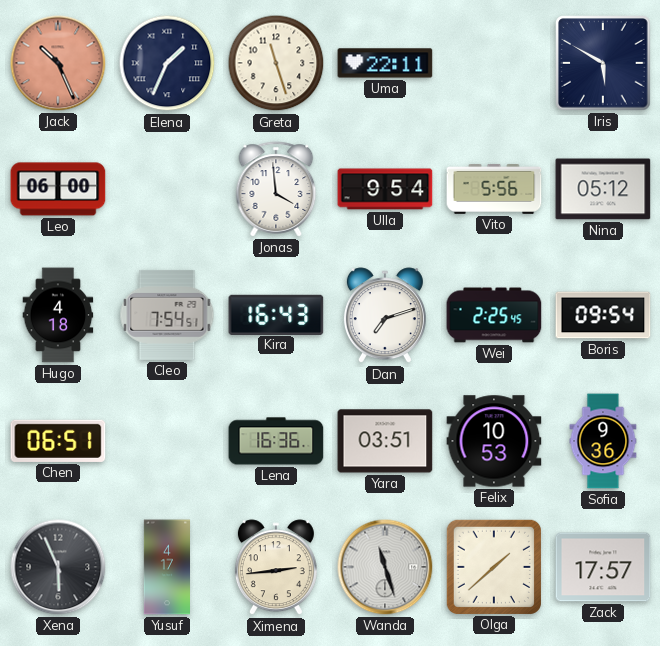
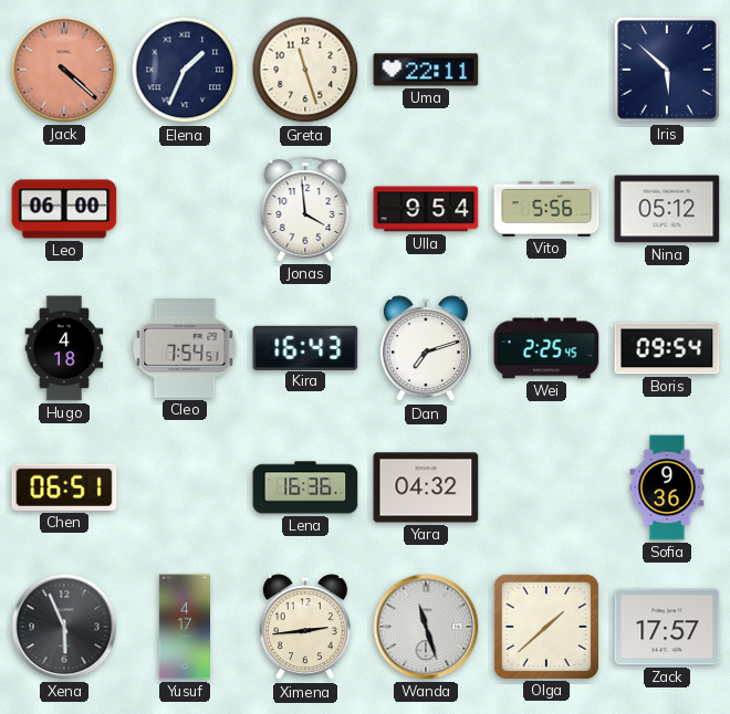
Jack: 10:26 -> 4:22
Iris: 5:50 -> 5:52
Yara: 03:51 -> 04:32
Felix: 10:53 -> none
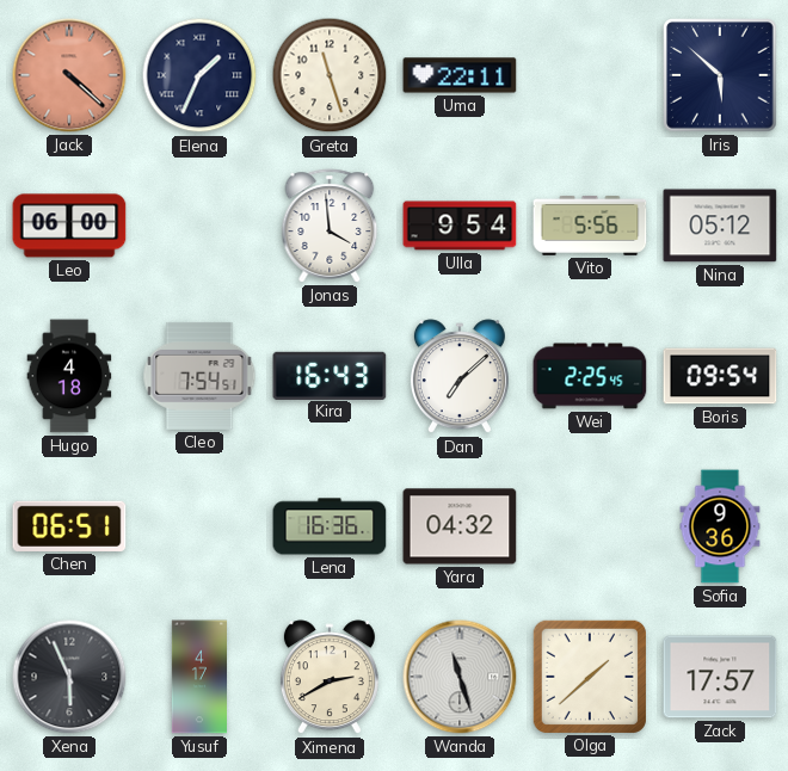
Dan: 7:12 -> 7:08
Ximena: 2:44 -> 2:40
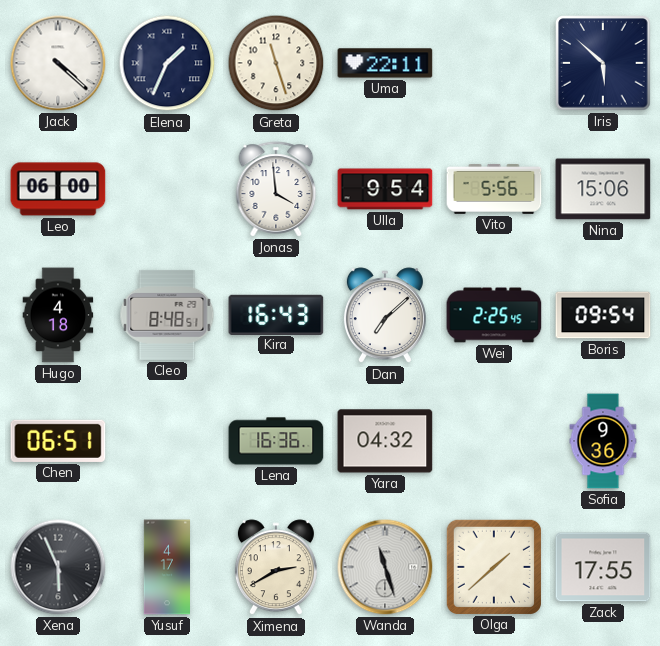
Jack dial: salmon -> white
Nina: 05:12 -> 15:06
Cleo: 7:54 -> 8:48
Zack: 17:57 -> 17:55
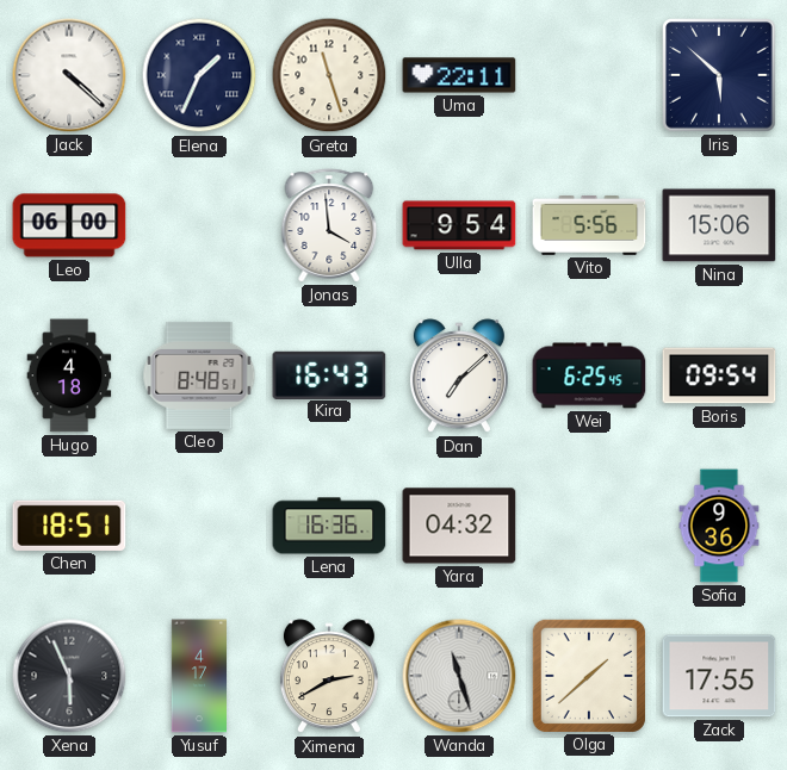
Wei: 2:25 -> 6:25
Chen: 06:51 -> 18:51
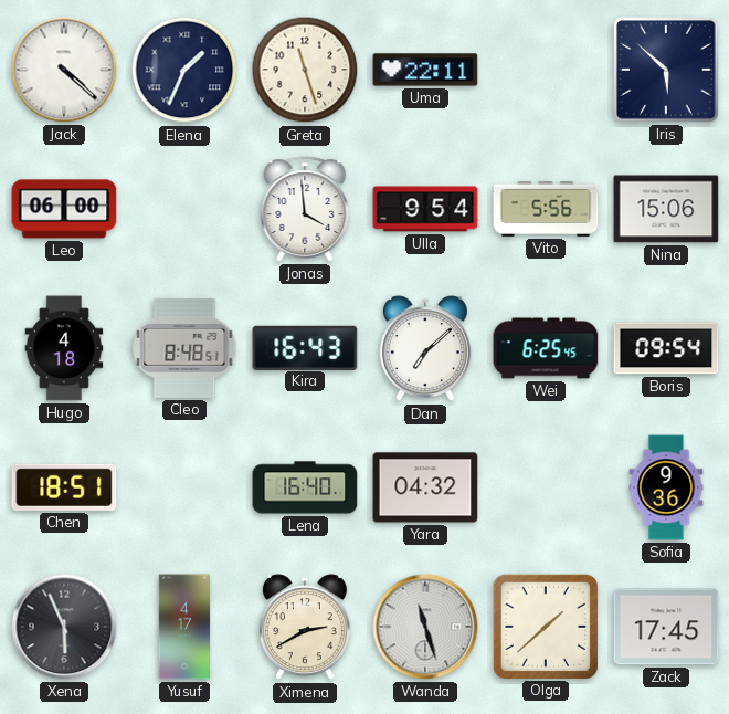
Lena: 16:36 -> 16:40
Zack: 17:55 -> 17:45
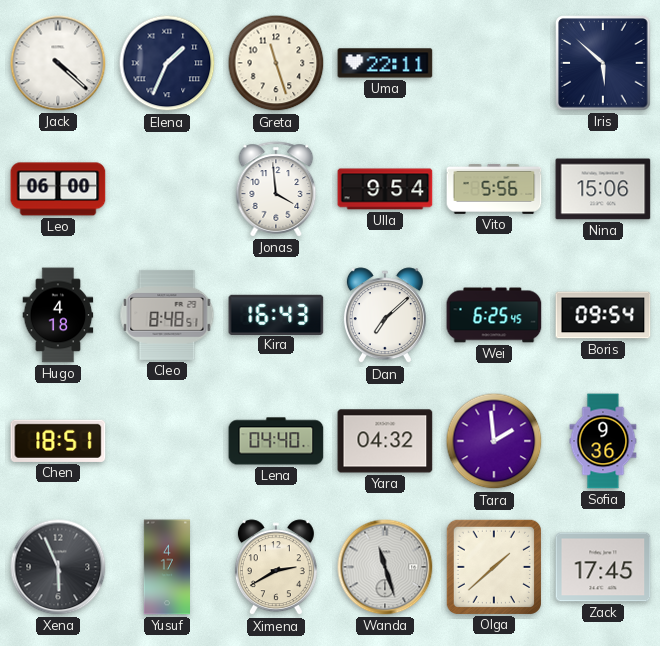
Lena: 16:40 -> 04:40
Tara: none -> 1:59
